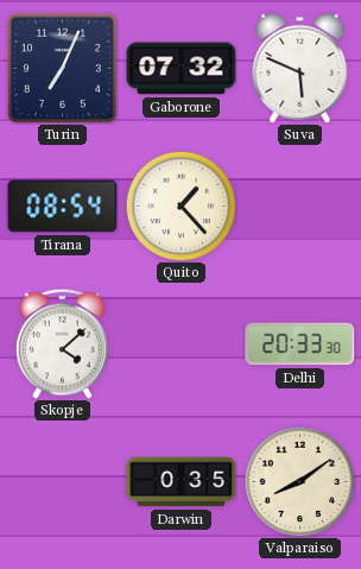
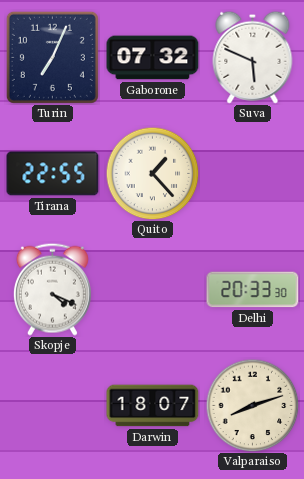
Tirana: 08:54 -> 22:55
Skopje: 4:08 -> 4:19
Darwin: 0:35 -> 18:07
Valparaiso: 8:09 -> 8:12
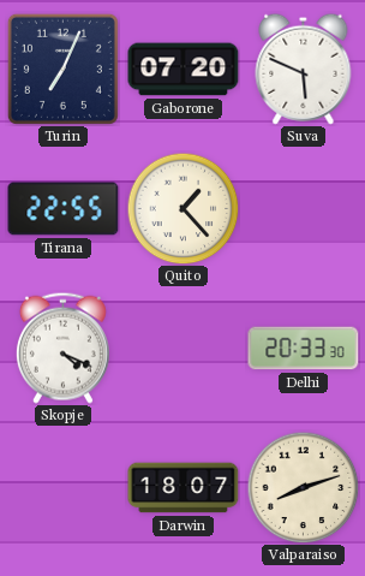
Gaborone: 07:32 -> 07:20
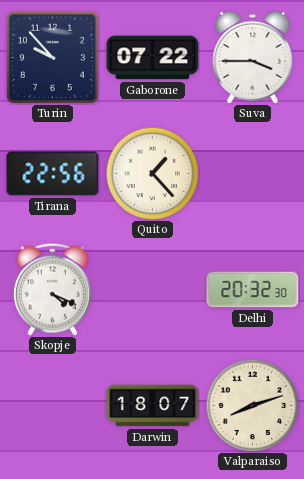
Turin: 7:04 -> 9:53
Gaborone: 07:20 -> 07:22
Suva: 5:49 -> 3:45
Tirana: 22:55 -> 22:56
Delhi: 20:33 -> 20:32
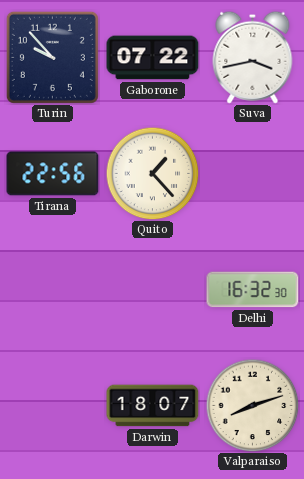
Suva: 3:45 -> 3:43
Skopje: 4:19 -> none
Delhi: 20:32 -> 16:32
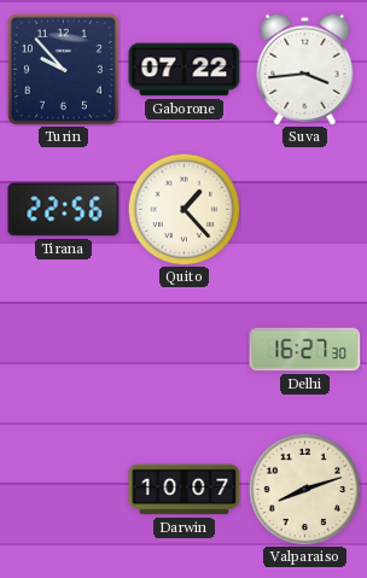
Suva: 3:43 -> 3:44
Delhi: 16:32 -> 16:27
Darwin: 18:07 -> 10:07
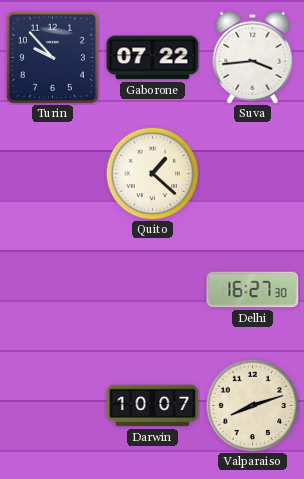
Tirana: 22:56 -> none
Quito: 1:23 -> 1:22
